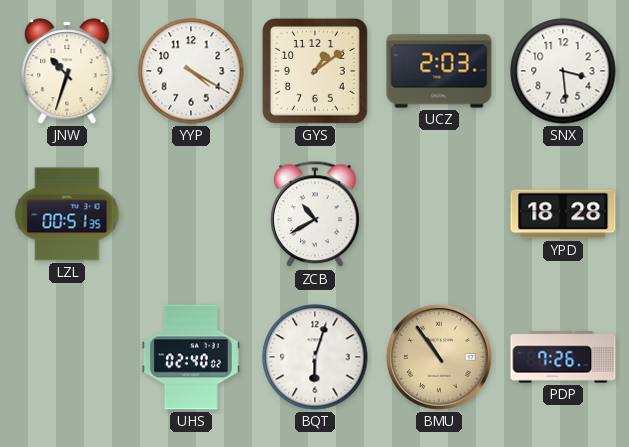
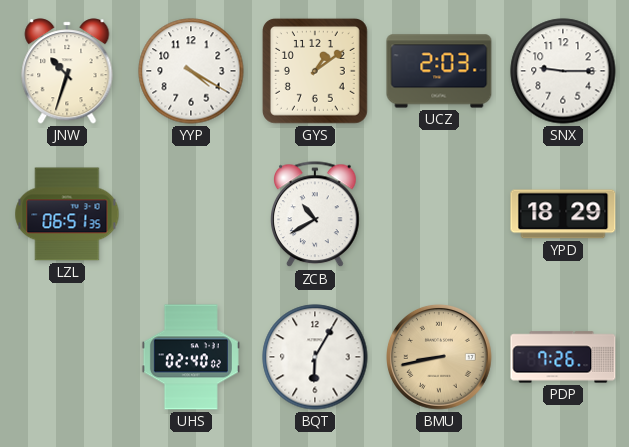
SNX: 3:29 -> 9:15
LZL: 00:51 -> 06:51
YPD: 18:28 -> 18:29
BQT: 6:03 -> 6:05
BMU: 10:54 -> 8:43
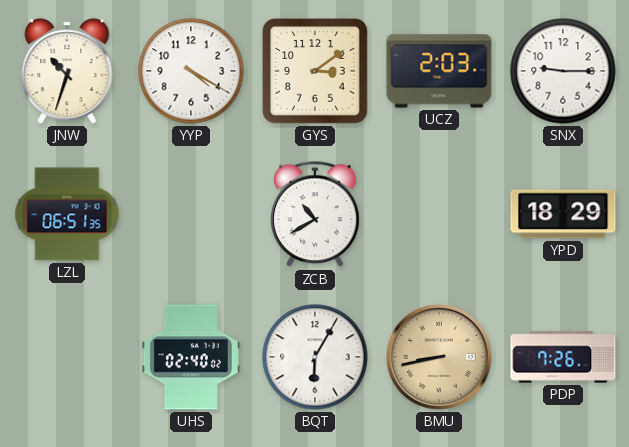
GYS: 1:09 -> 3:09
